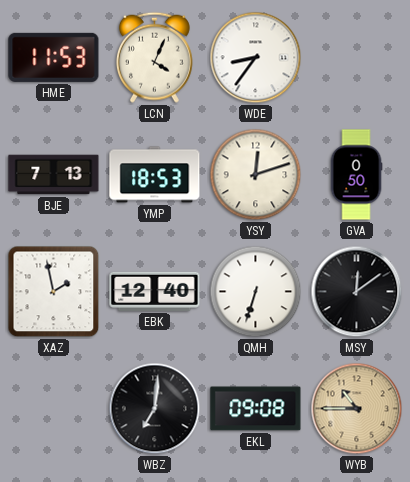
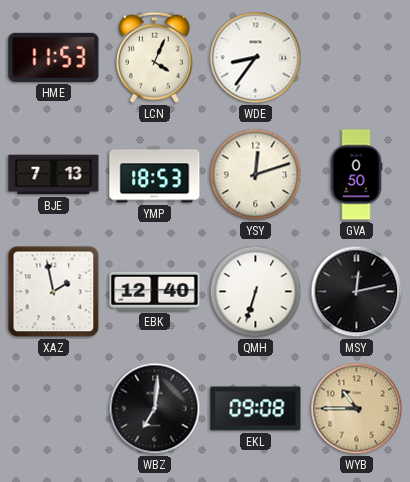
MSY: 12:09 -> 12:13
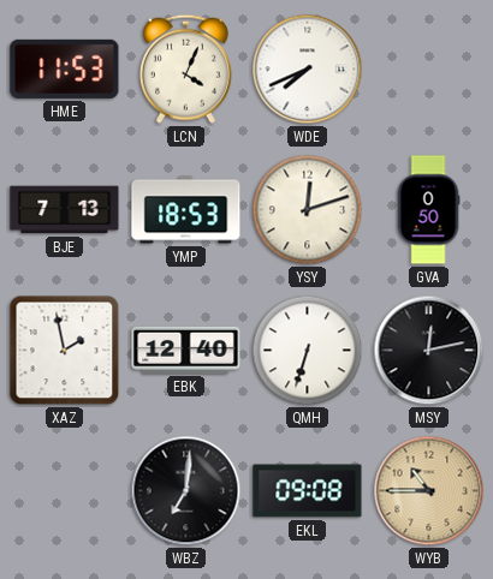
WDE: 8:36 -> 7:41
